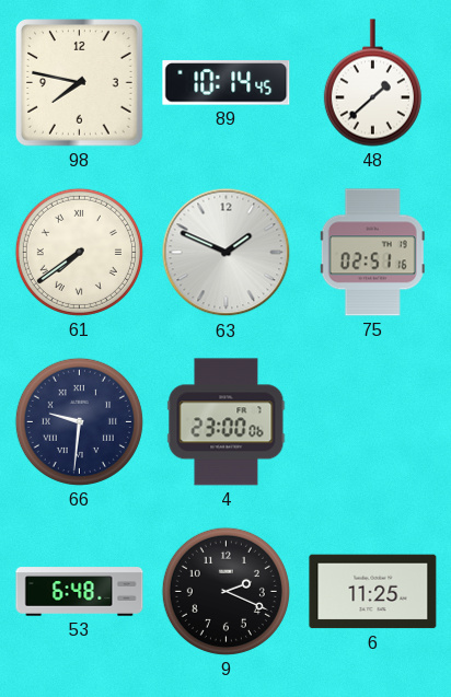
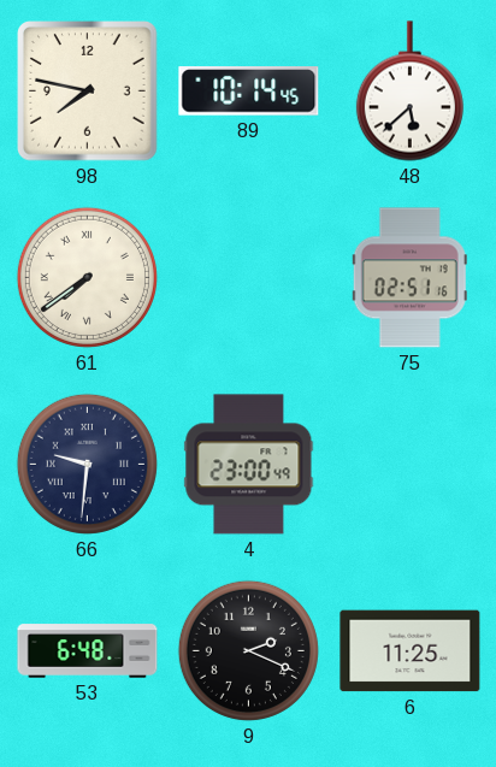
48: 1:38 -> 5:38
63: 1:49 -> none
4: 23:00:06 -> 23:00:49
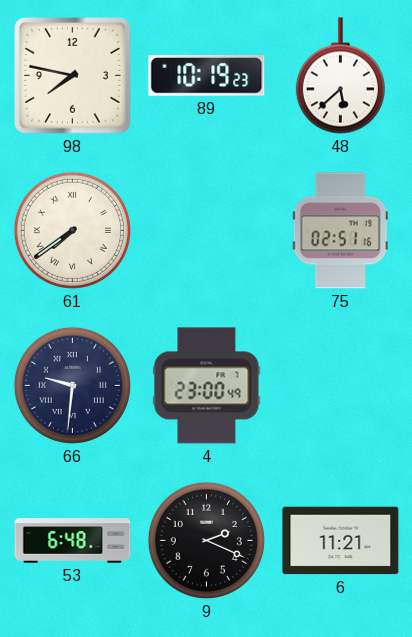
89: 10:14 -> 10:19
6: 11:25 -> 11:21
